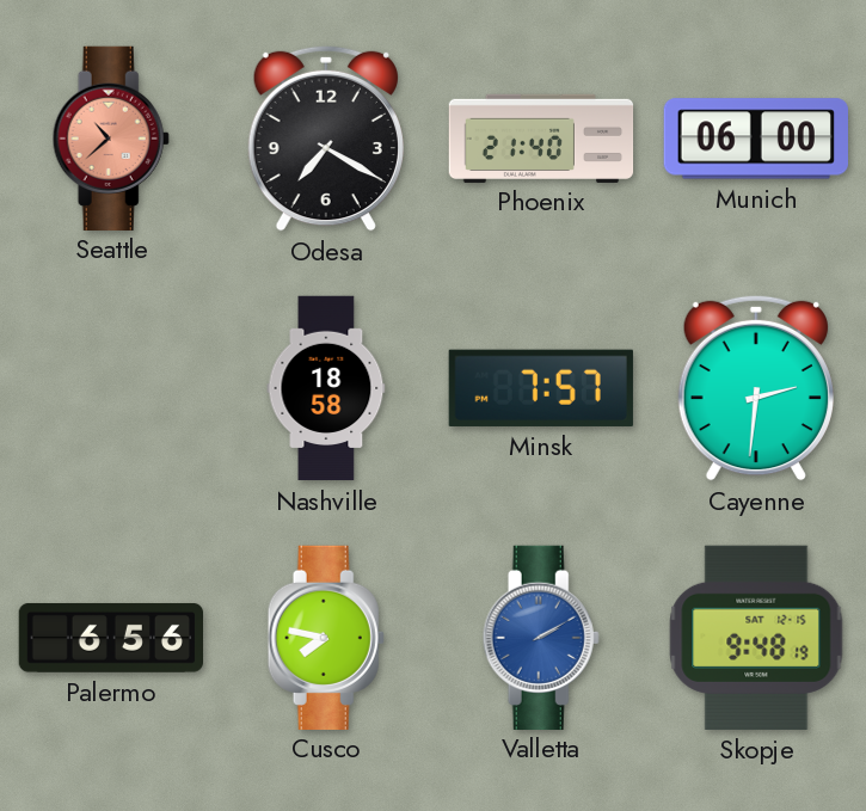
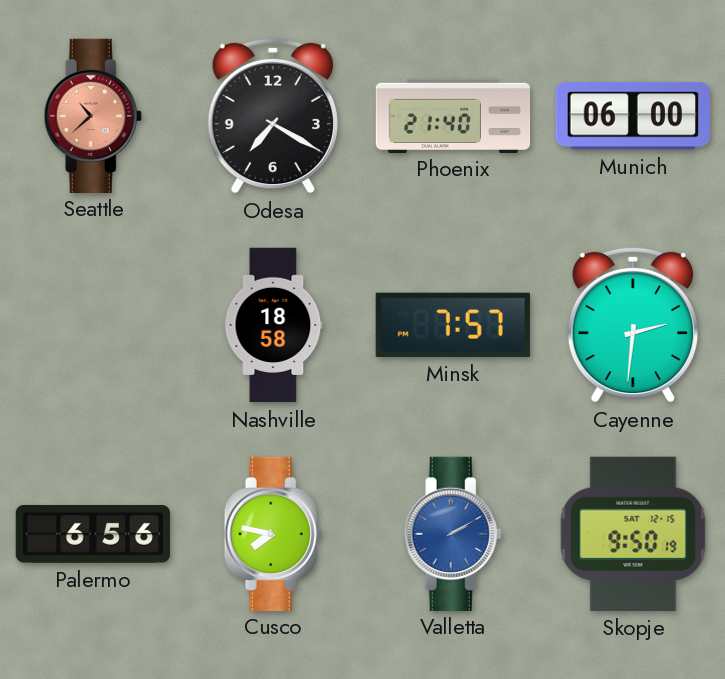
Skopje: 9:48 -> 9:50
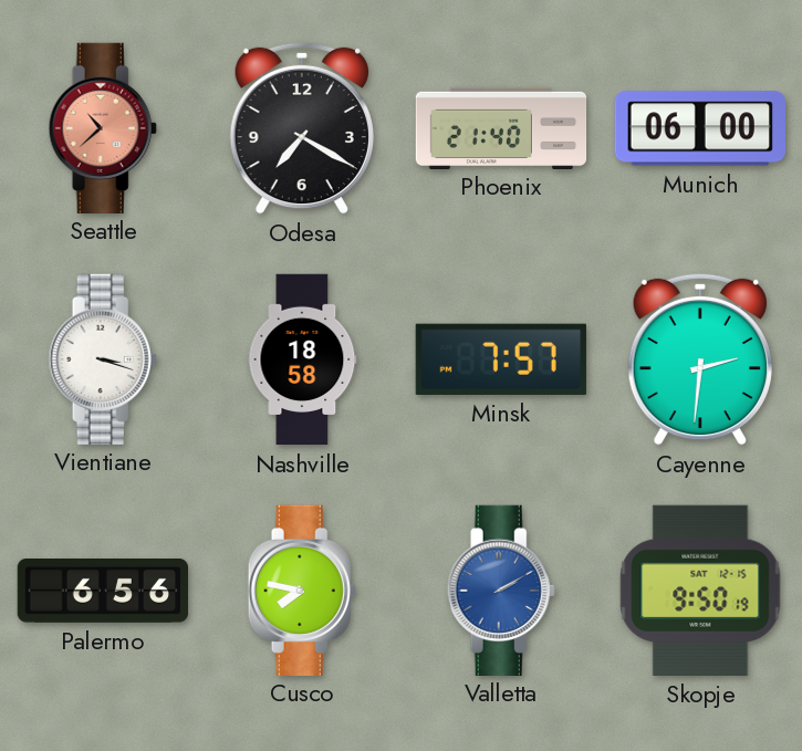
Vientiane: none -> 3:18
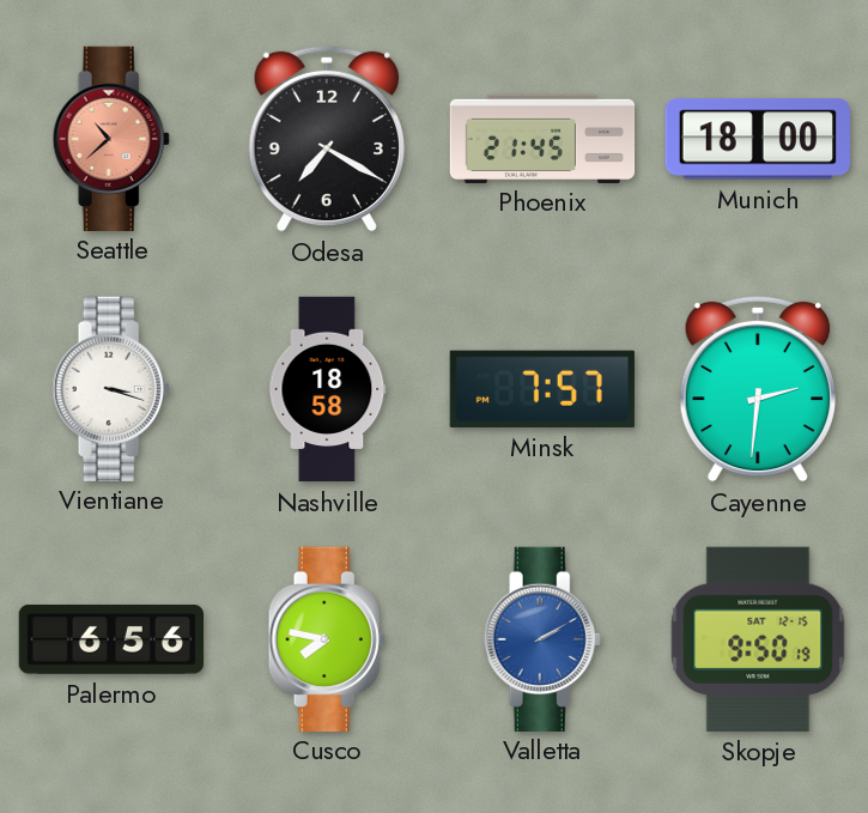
Phoenix: 21:40 -> 21:45
Munich: 06:00 -> 18:00
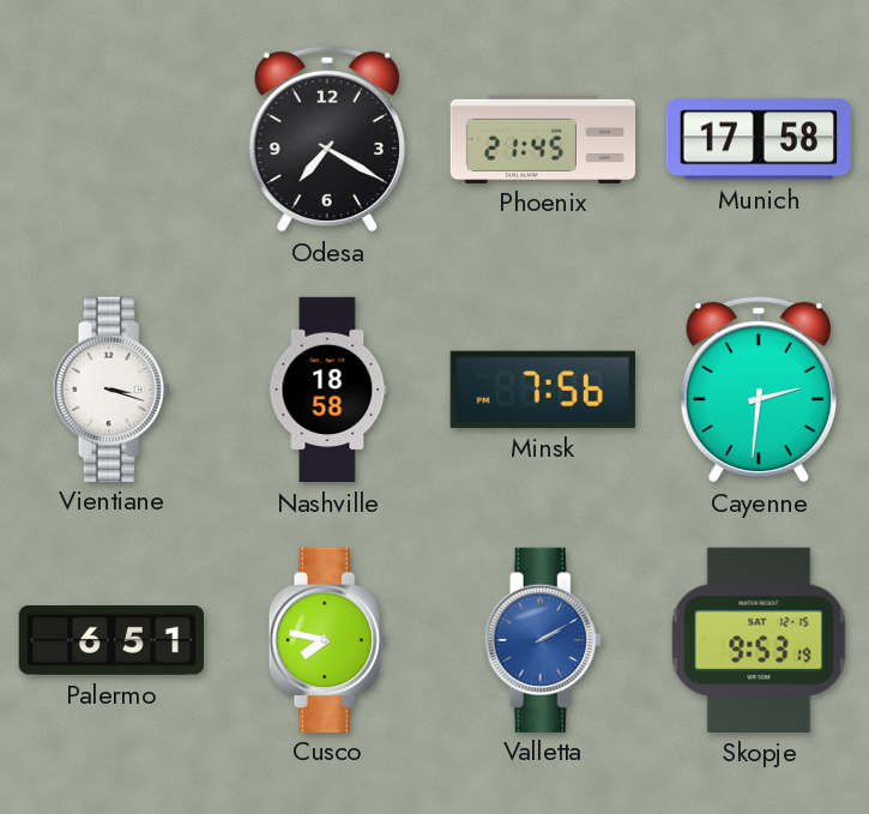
Seattle: 10:38 -> none
Munich: 18:00 -> 17:58
Minsk: 7:57 -> 7:56
Palermo: 6:56 -> 6:51
Skopje: 9:50 -> 9:53
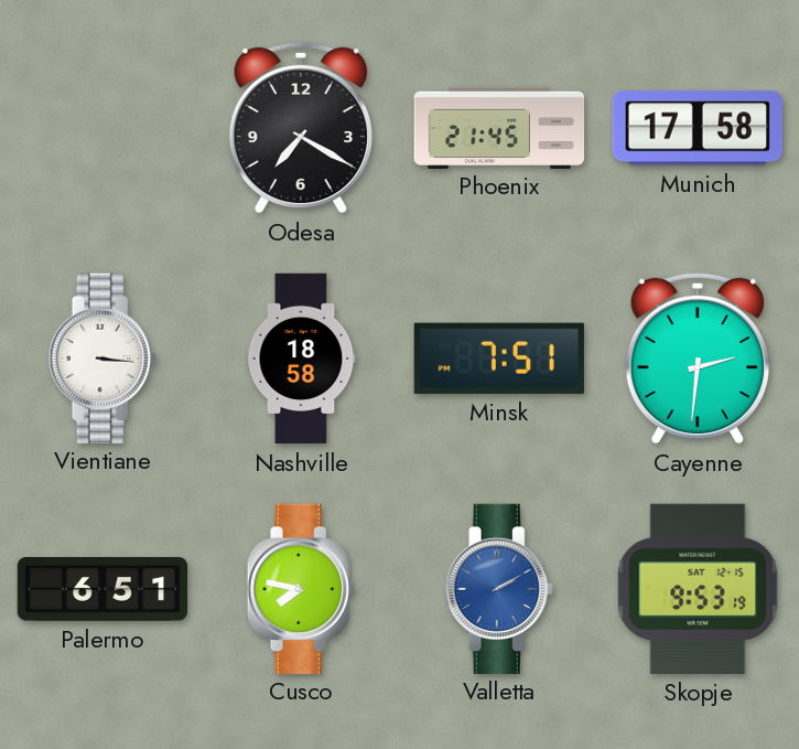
Vientiane: 3:18 -> 3:16
Minsk: 7:56 -> 7:51
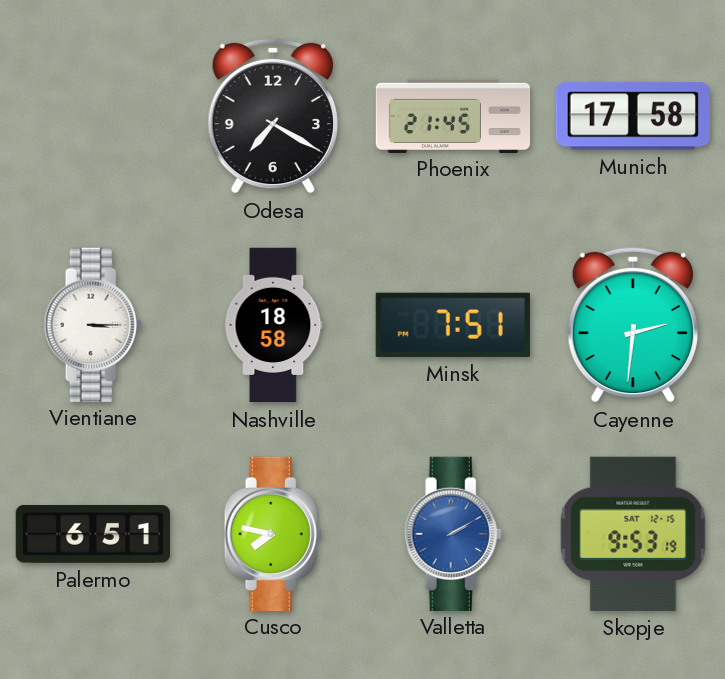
Vientiane: 3:16 -> 3:15
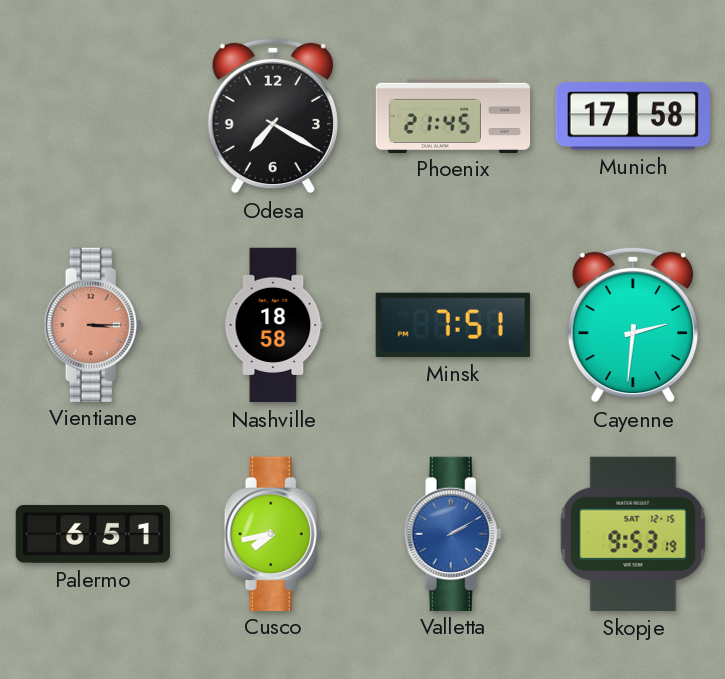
Vientiane dial: white -> salmon
Cusco: 7:47 -> 7:43
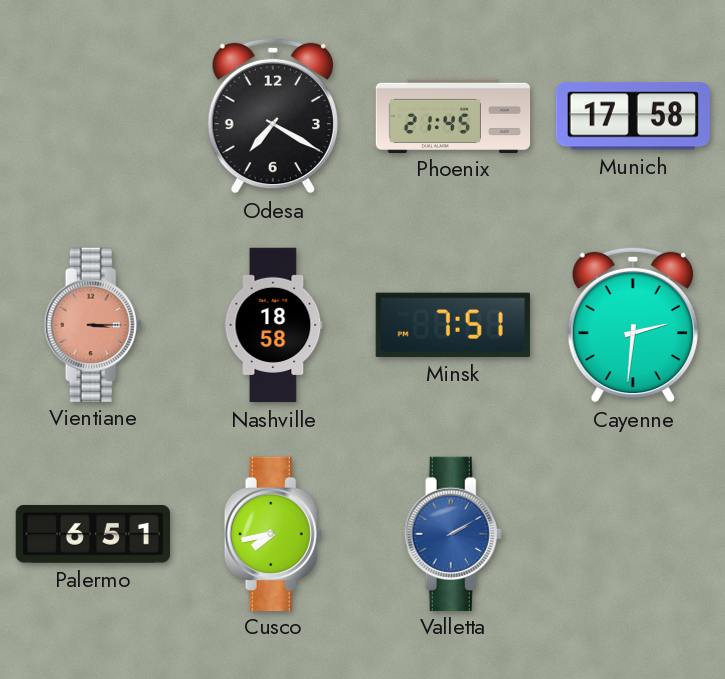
Skopje: 9:53 -> none
